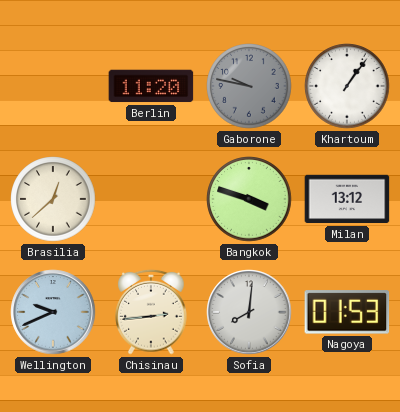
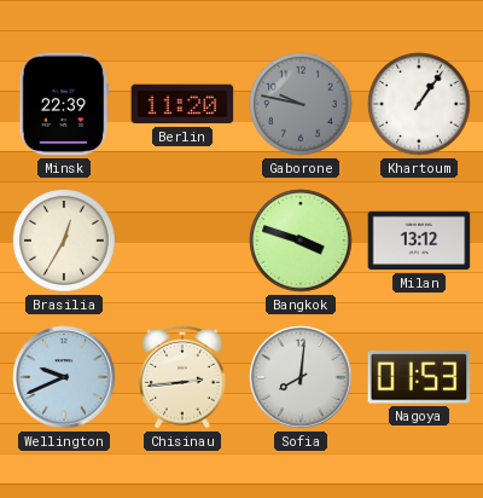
Minsk: none -> 22:39
Brasilia: 12:38 -> 12:35
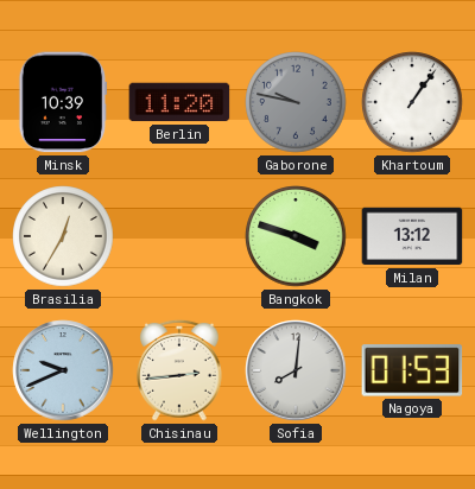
Minsk: 22:39 -> 10:39
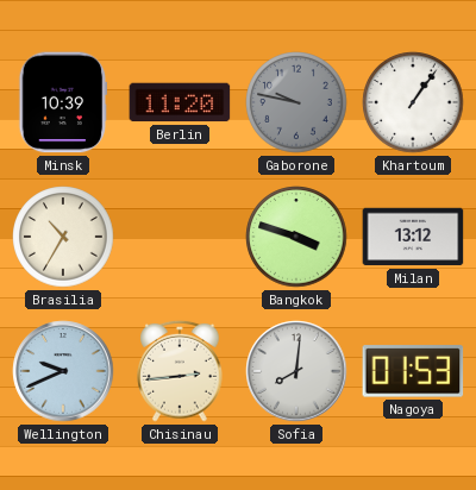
Brasilia: 12:35 -> 10:35
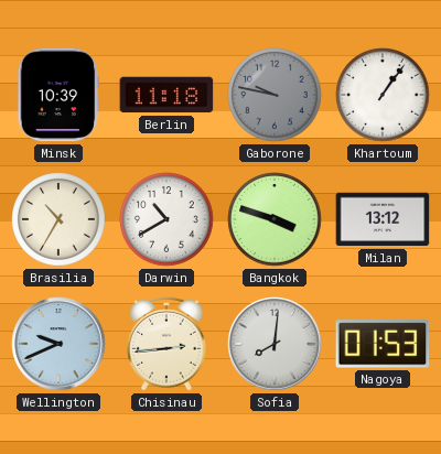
Berlin: 11:20 -> 11:18
Darwin: none -> 10:40
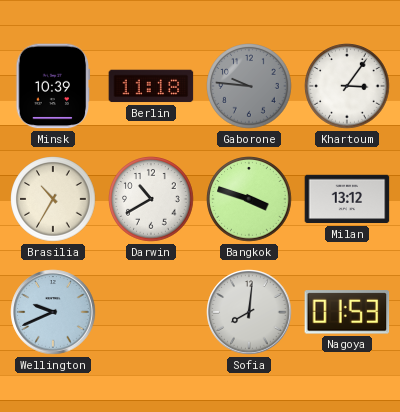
Gaborone: 9:47 -> 9:46
Khartoum: 1:06 -> 3:06
Chisinau: 2:44 -> none
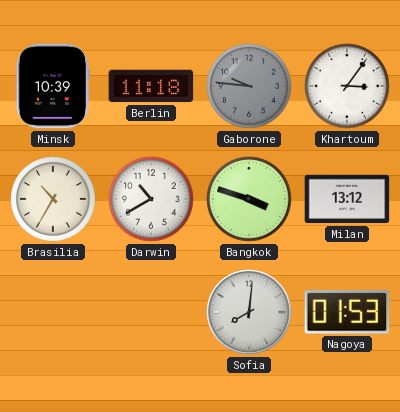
Wellington: 9:41 -> none
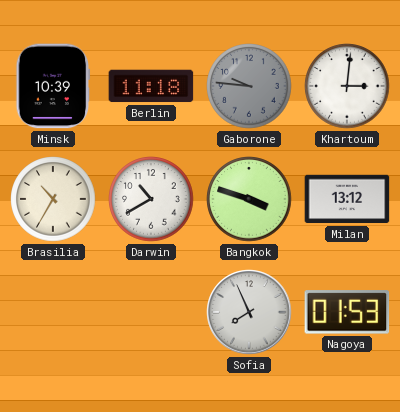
Khartoum: 3:06 -> 3:01
Sofia: 8:01 -> 7:56
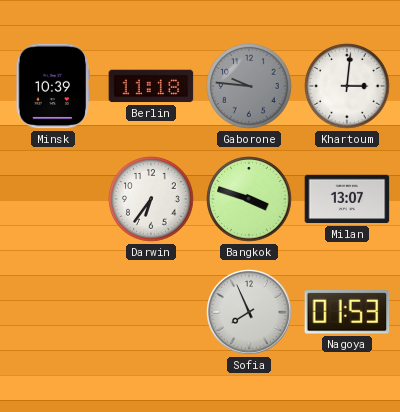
Brasilia: 10:35 -> none
Darwin: 10:40 -> 6:36
Milan: 13:12 -> 13:07
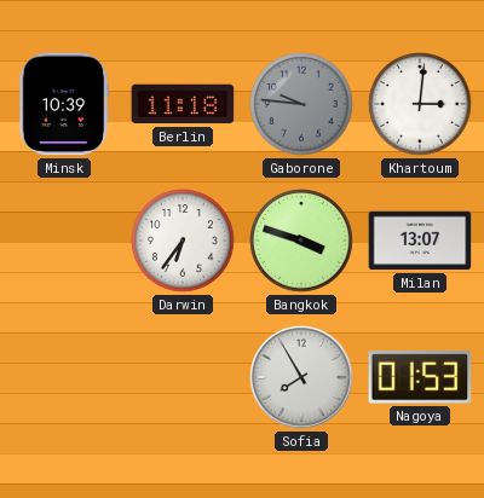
Sofia: 7:56 -> 7:55
